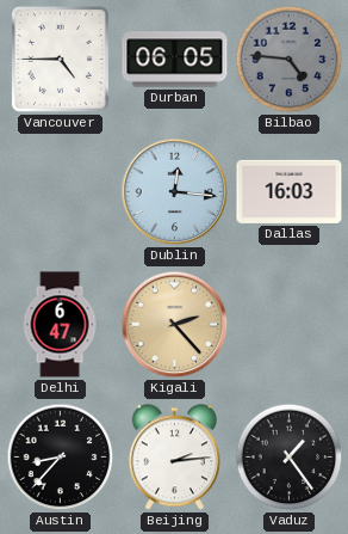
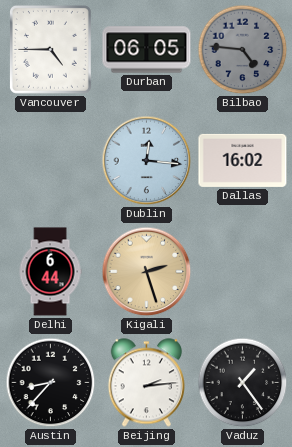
Dallas: 16:03 -> 16:02
Delhi: 6:47 -> 6:44
Kigali: 2:23 -> 2:27
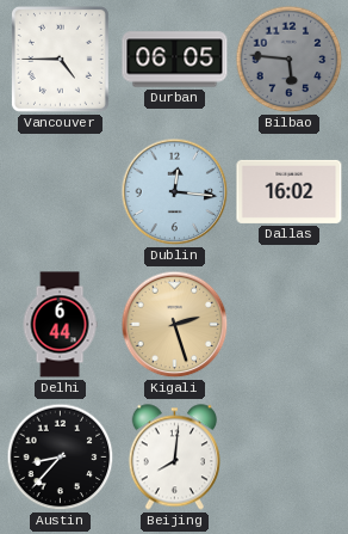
Bilbao: 4:46 -> 5:46
Beijing: 2:14 -> 8:01
Vaduz: 1:24 -> none
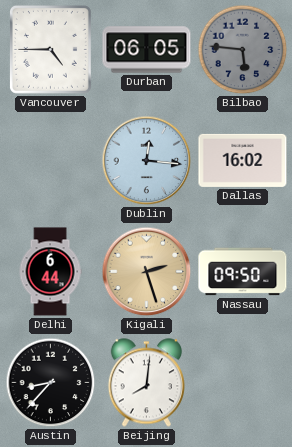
Nassau: none -> 09:50
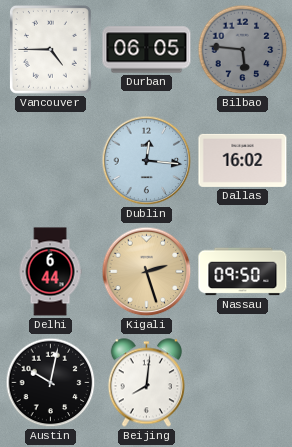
Austin: 8:37 -> 10:02
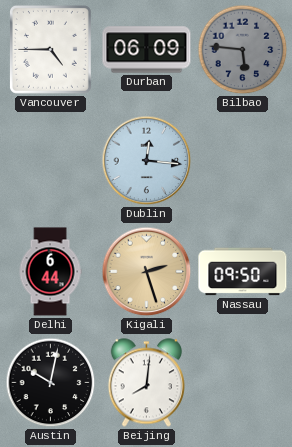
Durban: 06:05 -> 06:09
Dallas: 16:02 -> none
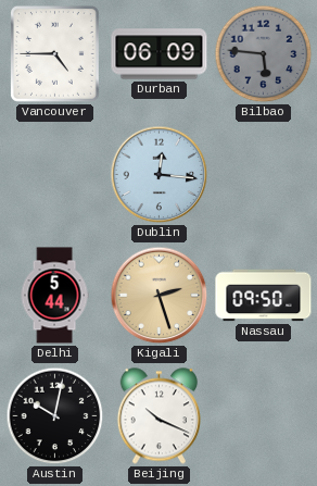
Delhi: 6:44 -> 5:44
Beijing: 8:01 -> 10:19
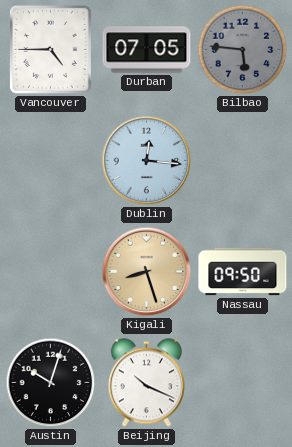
Durban: 06:09 -> 07:05
Delhi: 5:44 -> none
Kigali: 2:27 -> 8:27
Austin: 10:02 -> 10:03
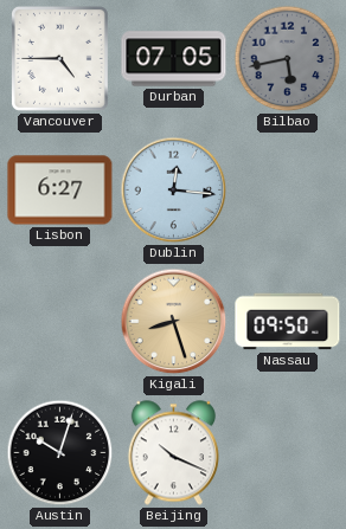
Bilbao: 5:46 -> 5:43
Lisbon: none -> 6:27
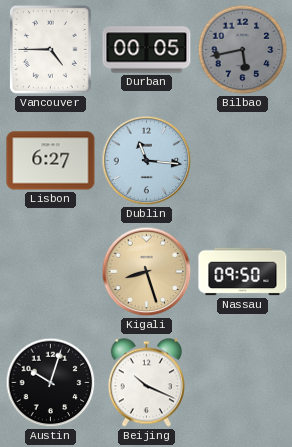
Durban: 07:05 -> 00:05
Dublin: 12:16 -> 11:16
